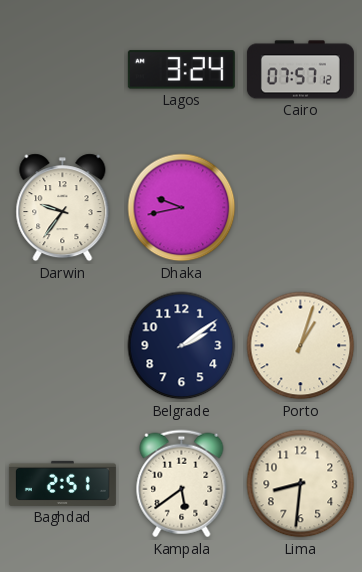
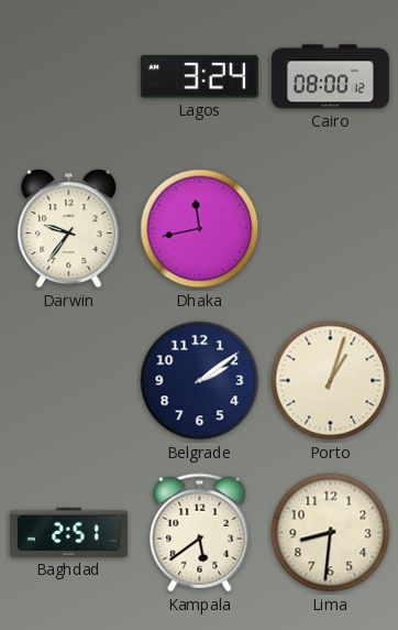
Cairo: 07:57 -> 08:00
Dhaka: 9:43 -> 11:43
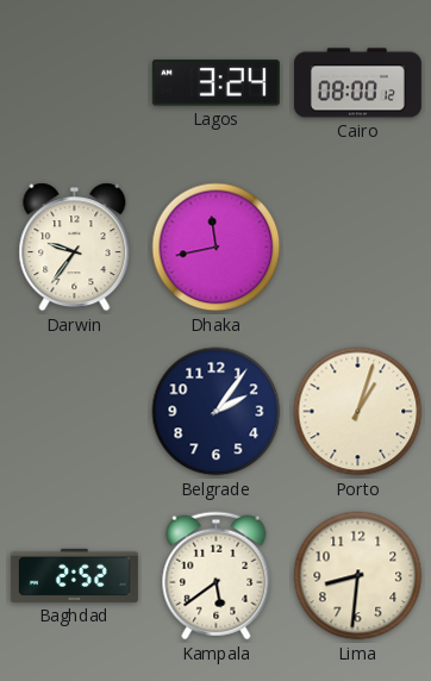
Belgrade: 2:09 -> 2:06
Baghdad: 2:51 -> 2:52
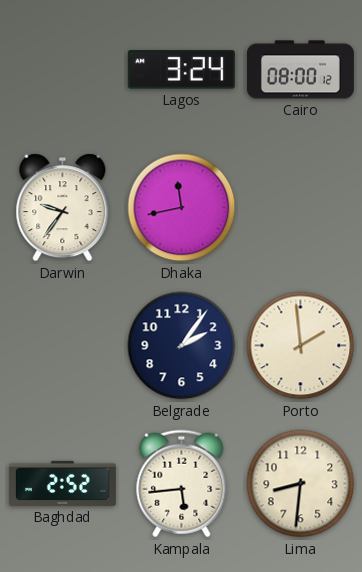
Porto: 1:03 -> 1:59
Kampala: 5:39 -> 5:44
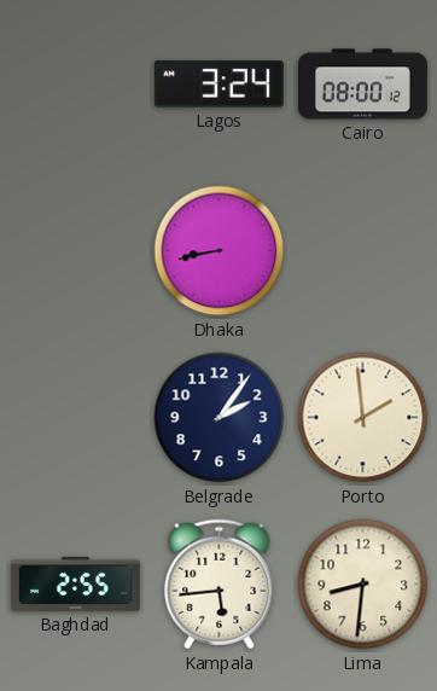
Darwin: 9:36 -> none
Dhaka: 11:43 -> 8:43
Baghdad: 2:52 -> 2:55
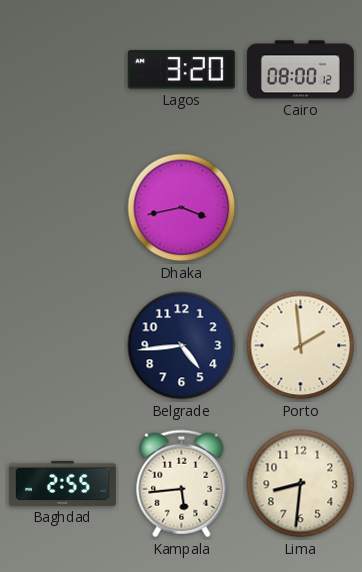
Lagos: 3:24 -> 3:20
Dhaka: 8:43 -> 3:43
Belgrade: 2:06 -> 4:44
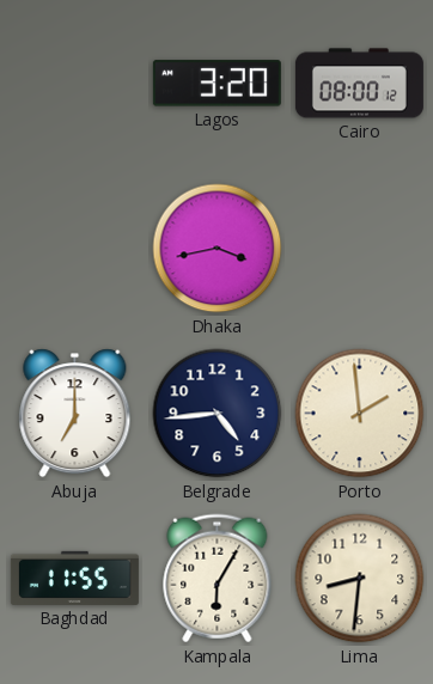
Abuja: none -> 7:00
Baghdad: 2:55 -> 11:55
Kampala: 5:44 -> 6:05
